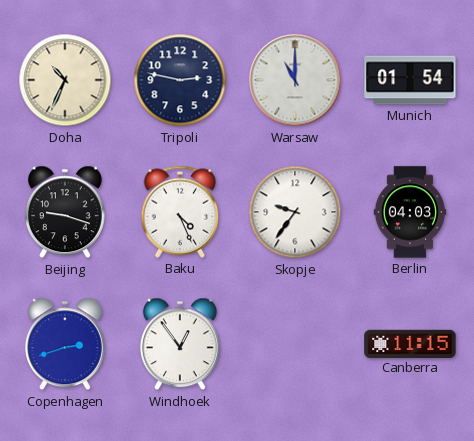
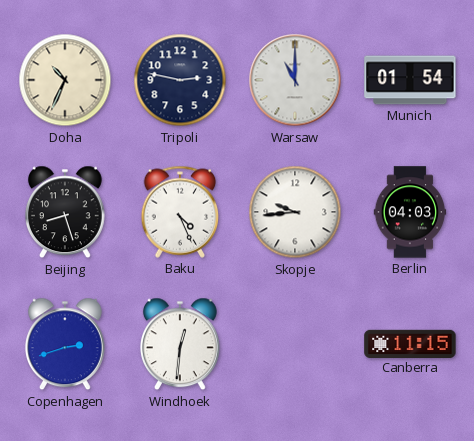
Beijing: 9:18 -> 8:27
Skopje: 9:36 -> 9:44
Windhoek: 12:54 -> 12:31
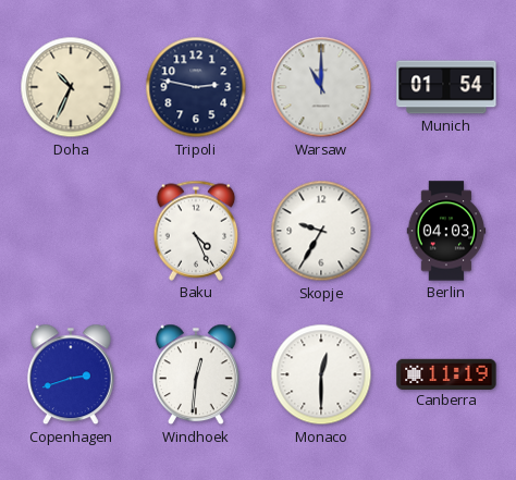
Beijing: 8:27 -> none
Skopje: 9:44 -> 9:35
Monaco: none -> 12:30
Canberra: 11:15 -> 11:19
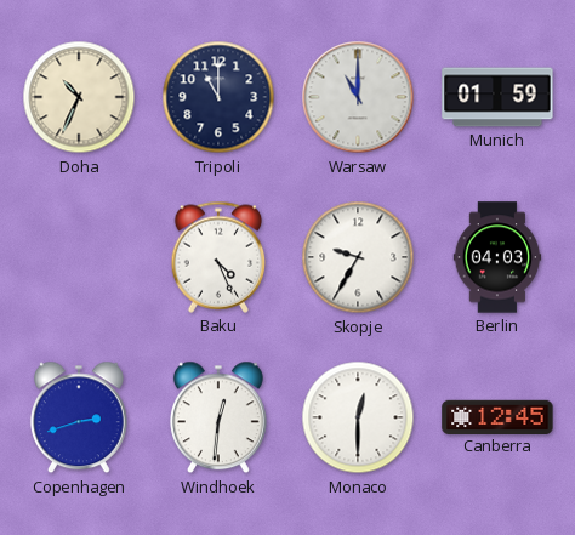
Tripoli: 2:47 -> 11:00
Munich: 01:54 -> 01:59
Canberra: 11:19 -> 12:45
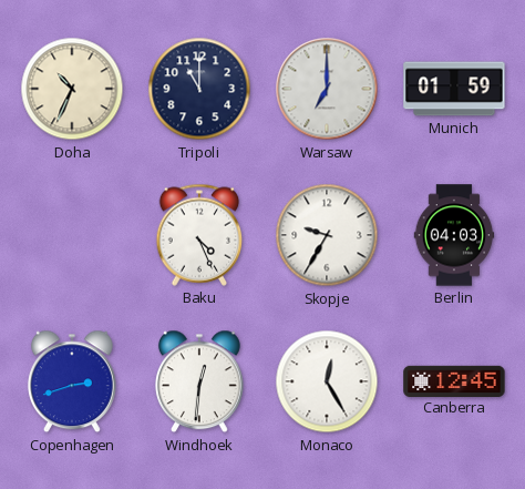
Warsaw: 11:00 -> 7:00
Monaco: 12:30 -> 12:25
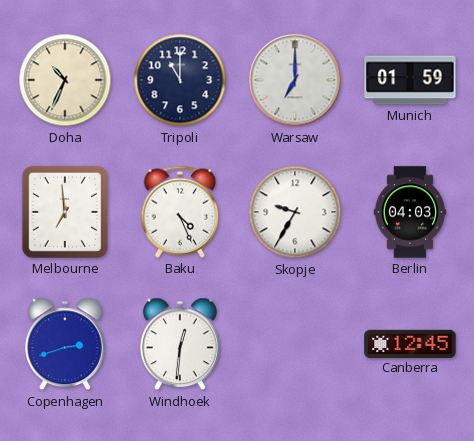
Melbourne: none -> 6:59
Monaco: 12:25 -> none
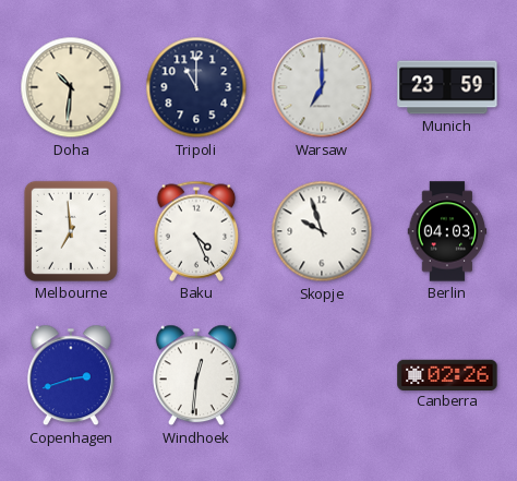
Doha: 10:34 -> 10:31
Munich: 01:59 -> 23:59
Skopje: 9:35 -> 9:57
Canberra: 12:45 -> 02:26
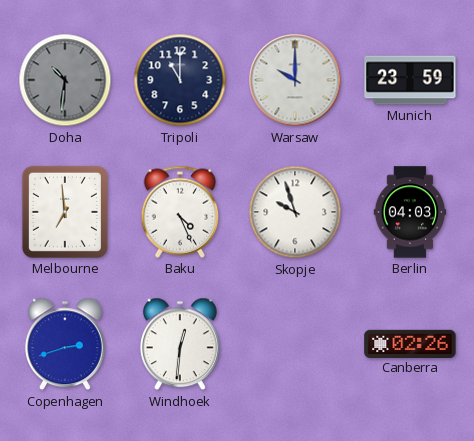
Doha dial: cream -> grey
Warsaw: 7:00 -> 10:00
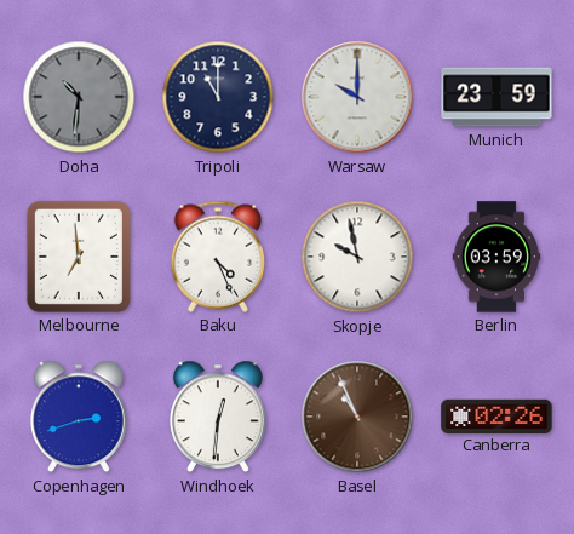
Skopje: 9:57 -> 9:58
Berlin: 04:03 -> 03:59
Basel: none -> 10:56
